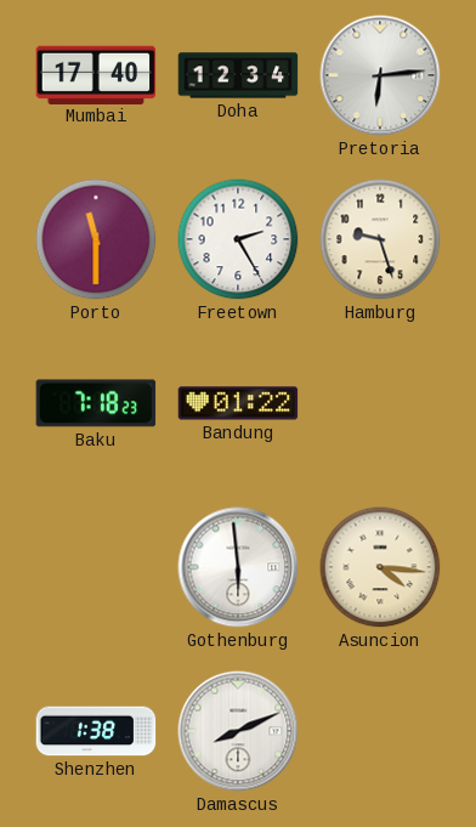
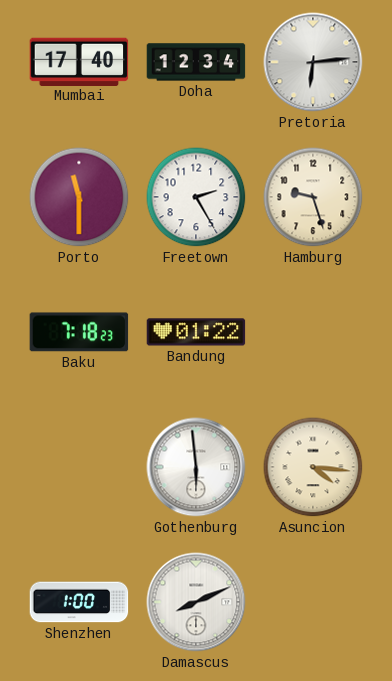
Shenzhen: 1:38 -> 1:00
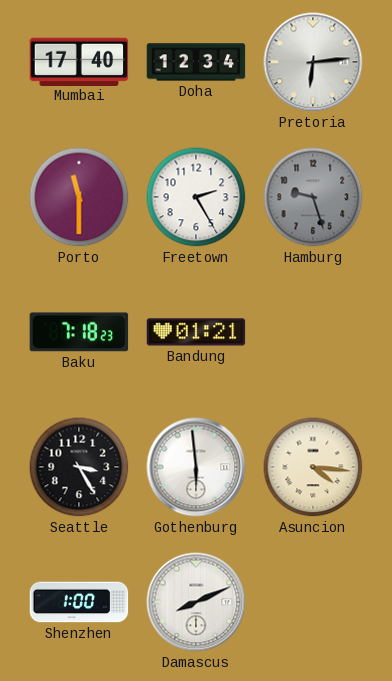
Hamburg dial: cream -> grey
Bandung: 01:22 -> 01:21
Seattle: none -> 3:25
